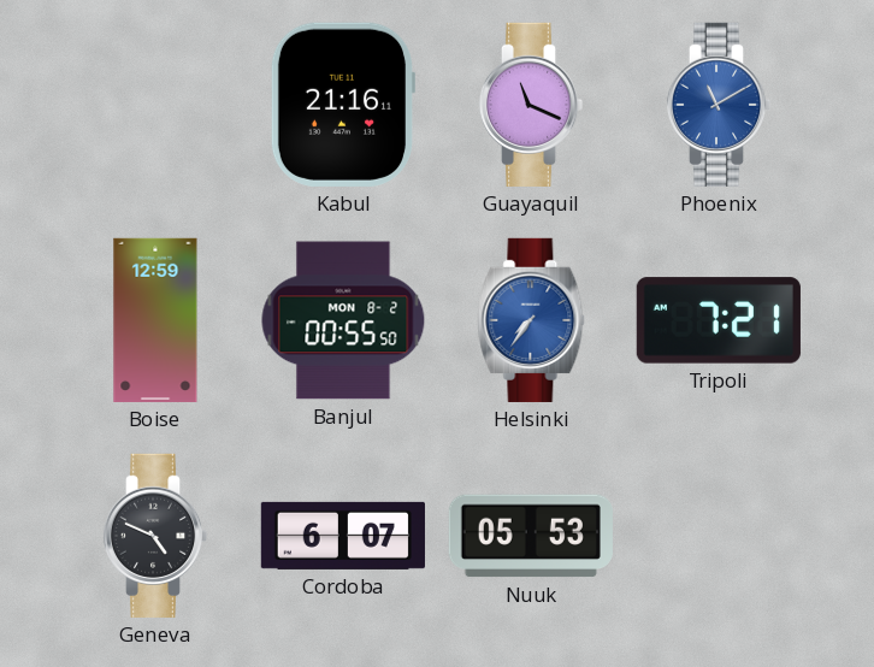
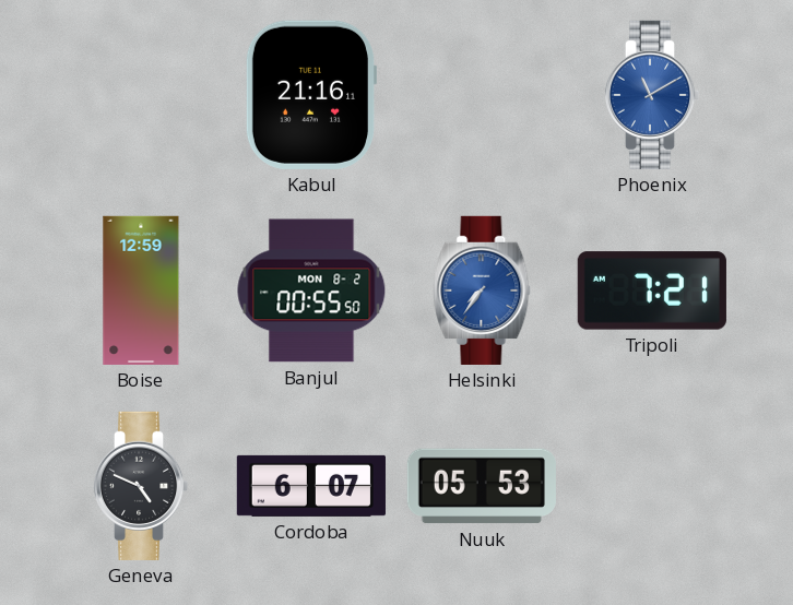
Guayaquil: 11:19 -> none
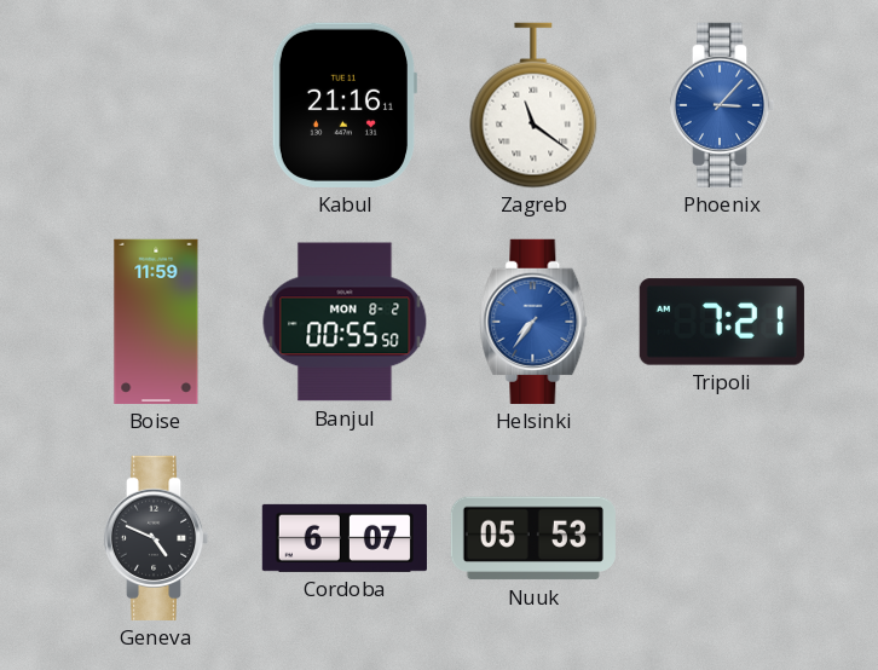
Zagreb: none -> 11:21
Phoenix: 11:10 -> 3:07
Boise: 12:59 -> 11:59
